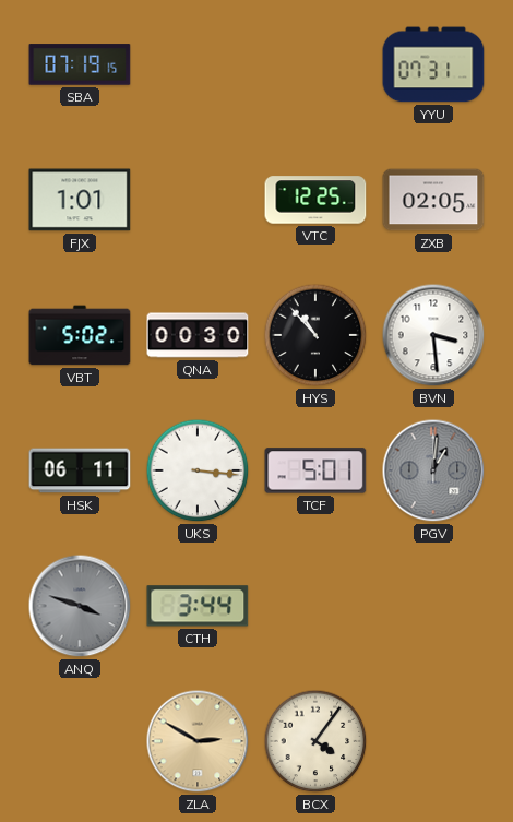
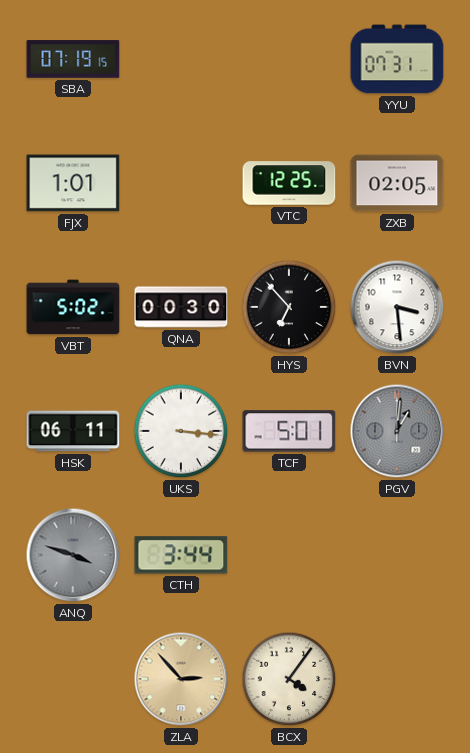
HYS: 10:53 -> 6:53
ZLA: 2:50 -> 2:53
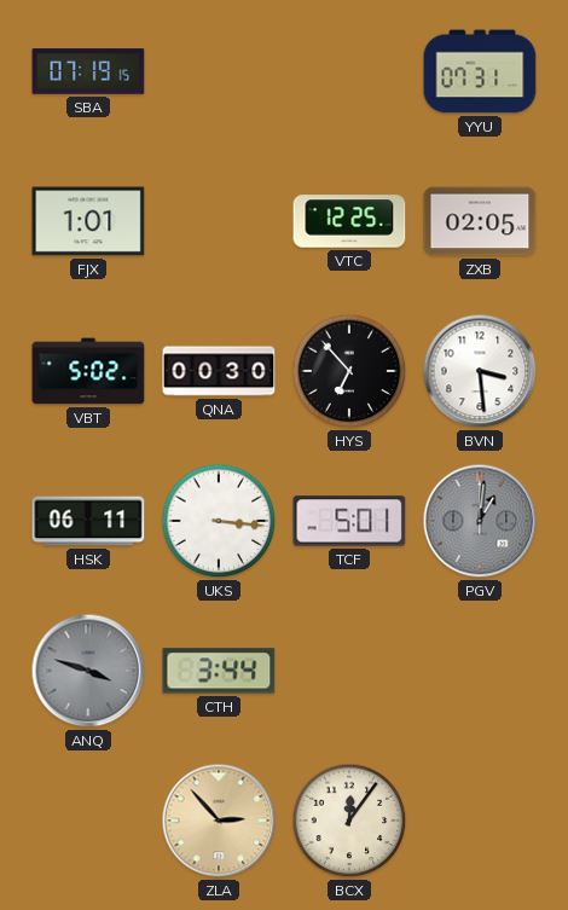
BCX: 4:06 -> 12:06
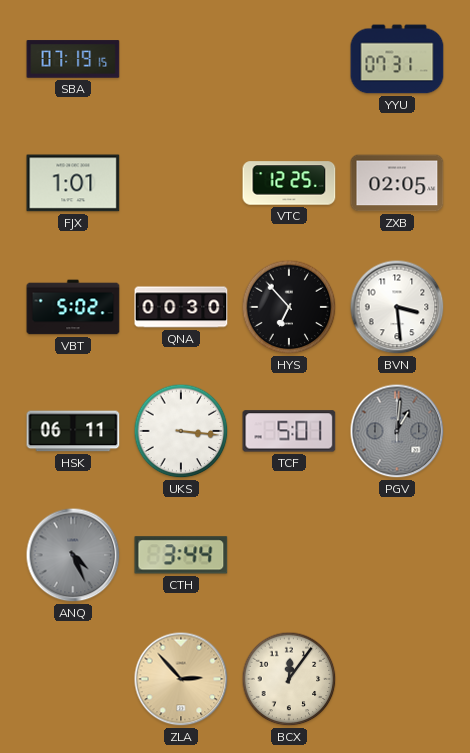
ANQ: 3:48 -> 4:26
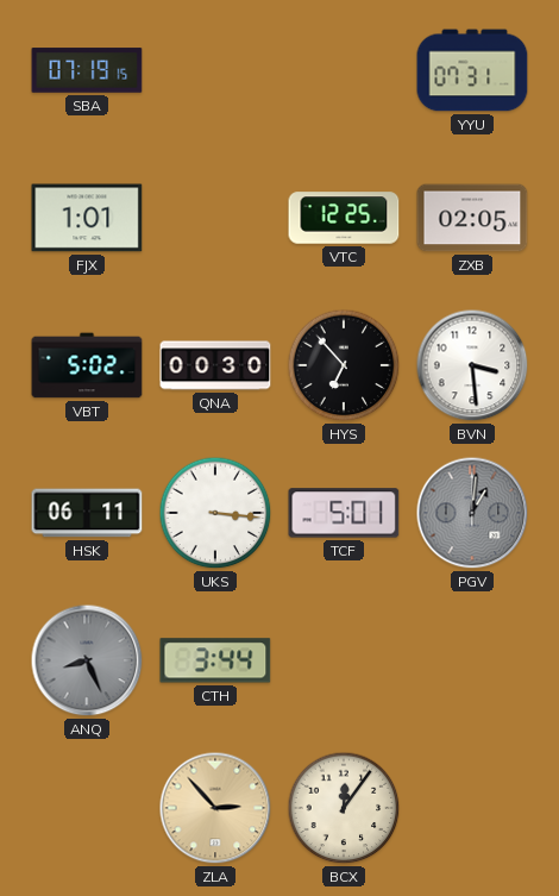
ANQ: 4:26 -> 8:26
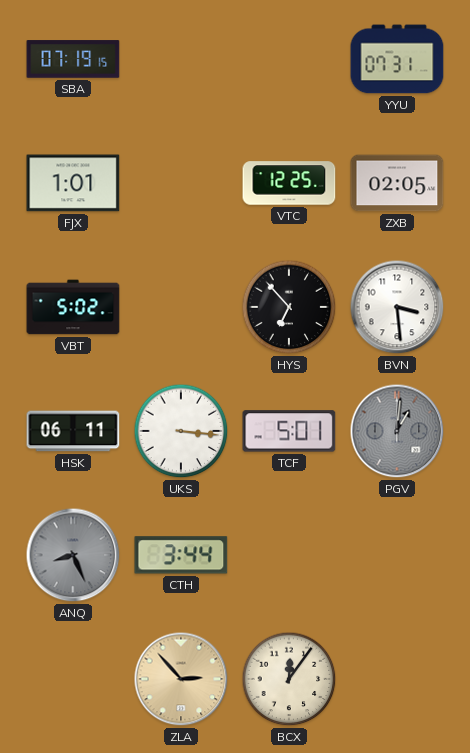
QNA: 00:30 -> none
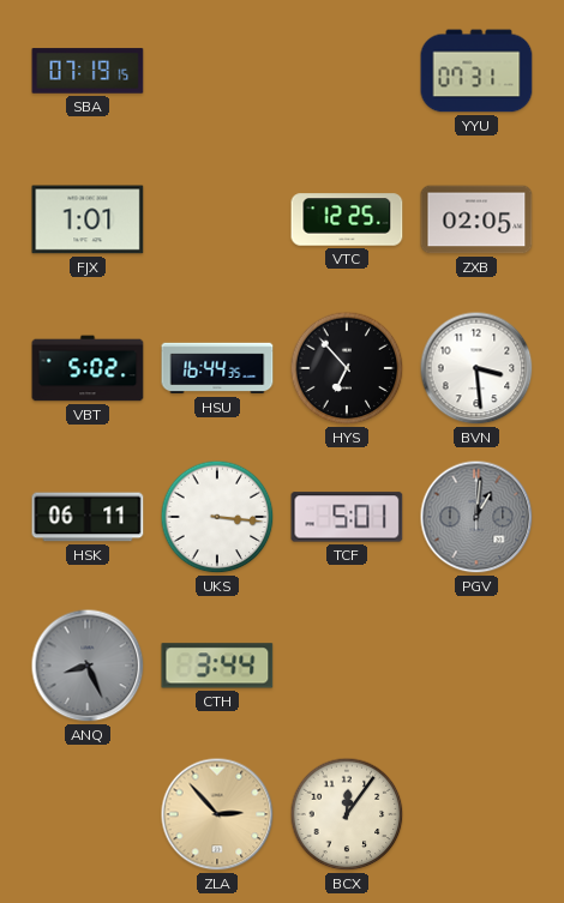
HSU: none -> 16:44
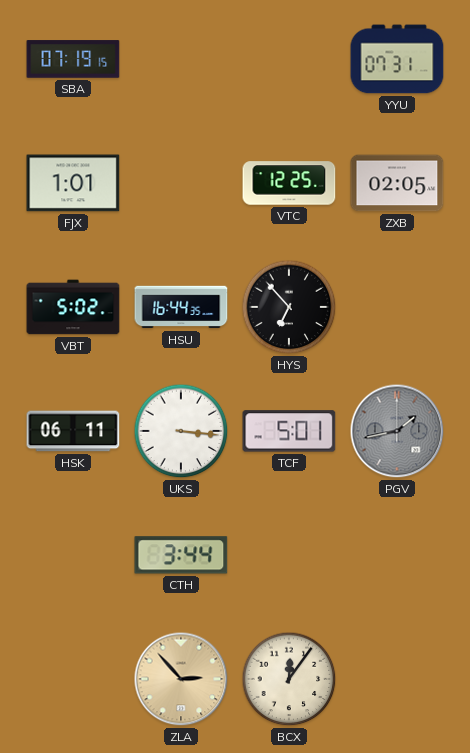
BVN: 3:29 -> none
PGV: 1:01 -> 1:43
ANQ: 8:26 -> none
